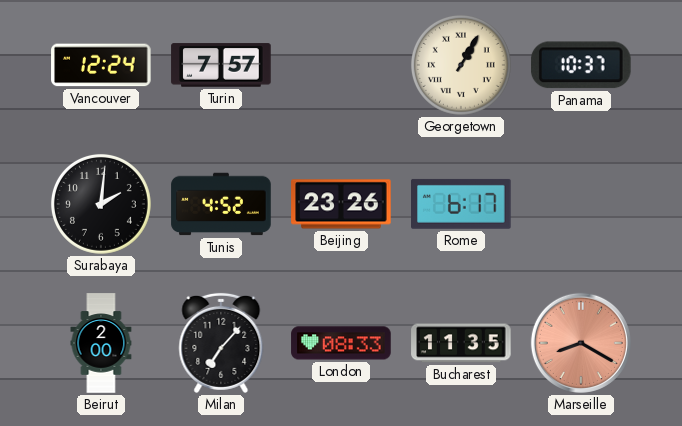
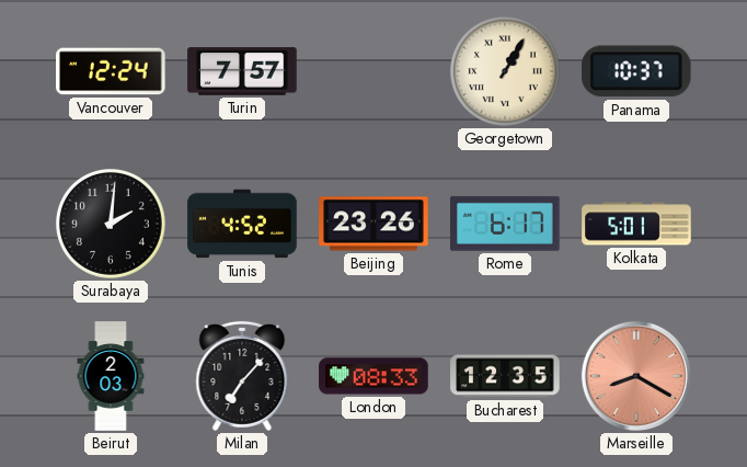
Kolkata: none -> 5:01
Beirut: 2:00 -> 2:03
Bucharest: 11:35 -> 12:35
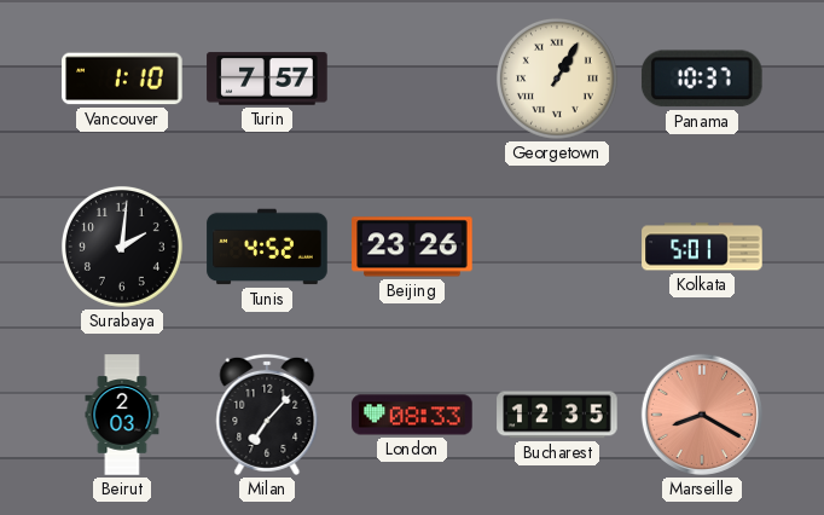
Vancouver: 12:24 -> 1:10
Rome: 6:17 -> none
